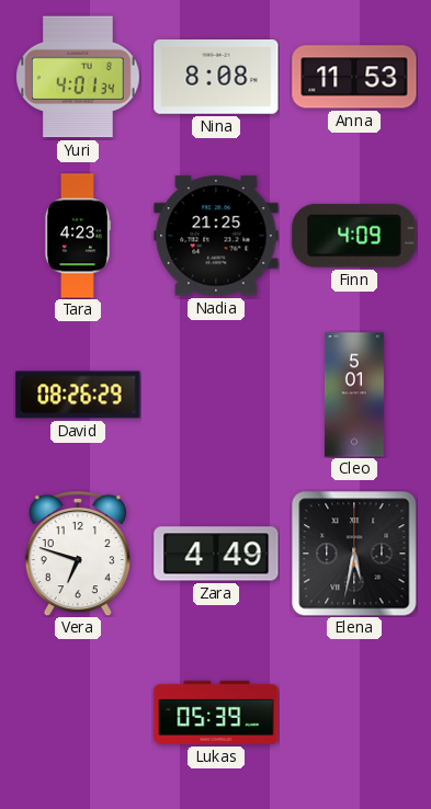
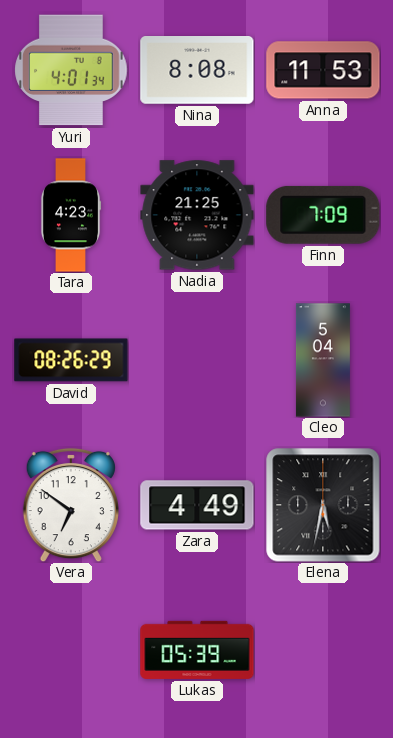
Finn: 4:09 -> 7:09
Cleo: 5:01 -> 5:04
Vera: 6:48 -> 6:51
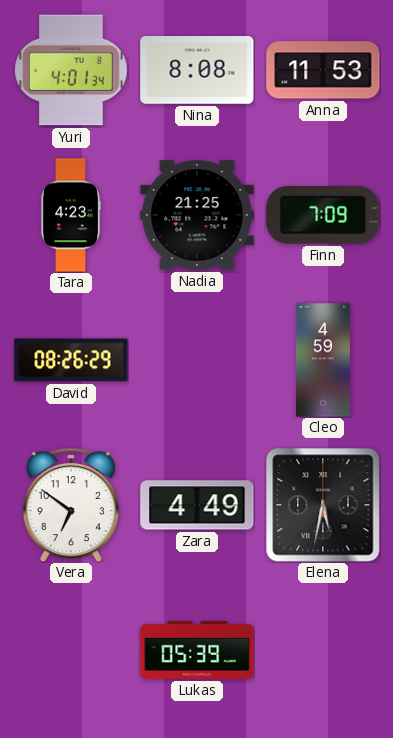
Cleo: 5:04 -> 4:59
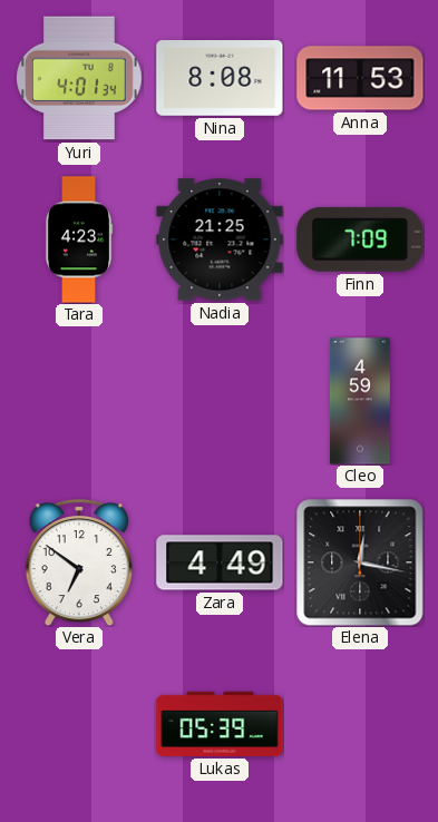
David: 08:26 -> none
Elena: 5:32 -> 12:17
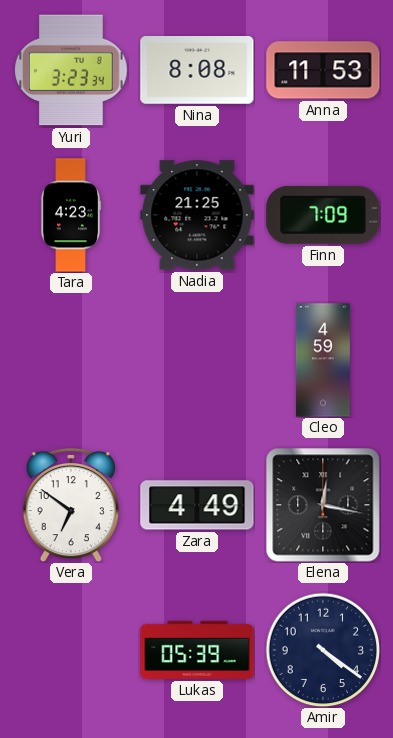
Yuri: 4:01 -> 3:23
Amir: none -> 4:21
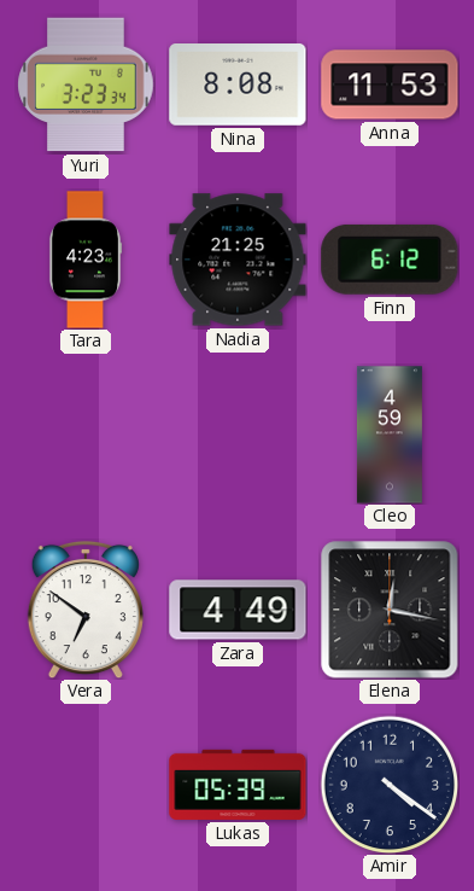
Finn: 7:09 -> 6:12
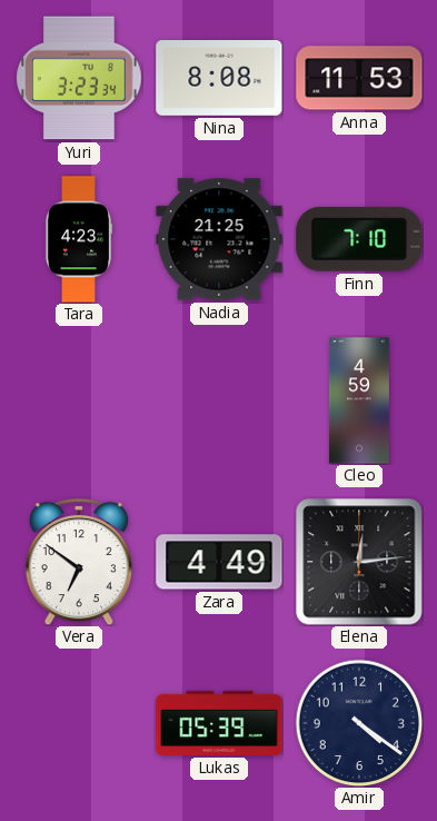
Finn: 6:12 -> 7:10
Elena: 12:17 -> 12:14
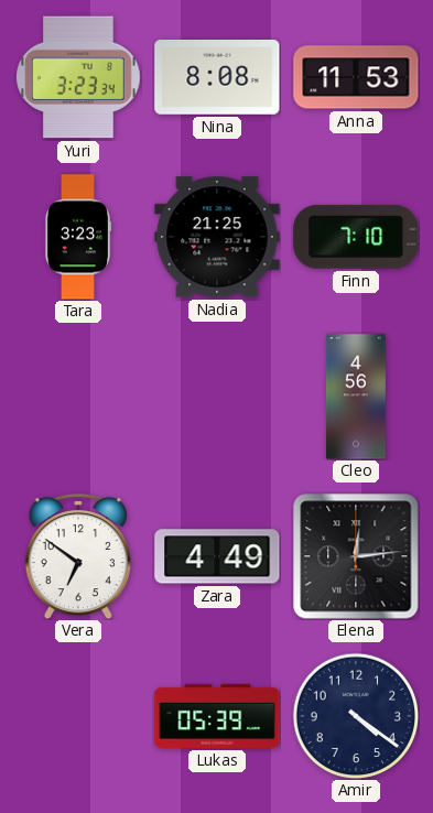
Tara: 4:23 -> 3:23
Cleo: 4:59 -> 4:56
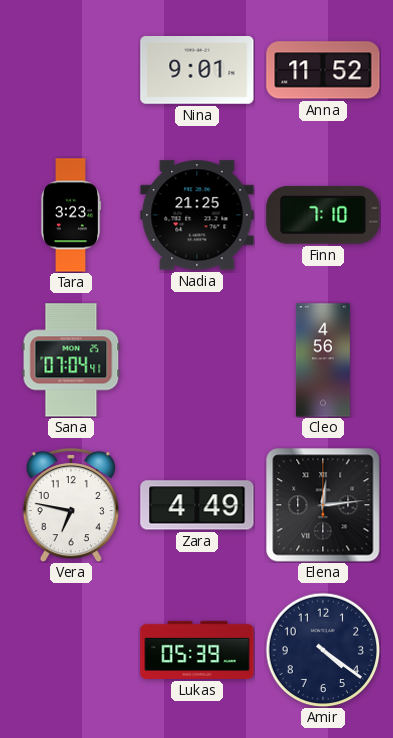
Yuri: 3:23 -> none
Nina: 8:08 -> 9:01
Anna: 11:53 -> 11:52
Sana: none -> 07:04
Vera: 6:51 -> 6:47
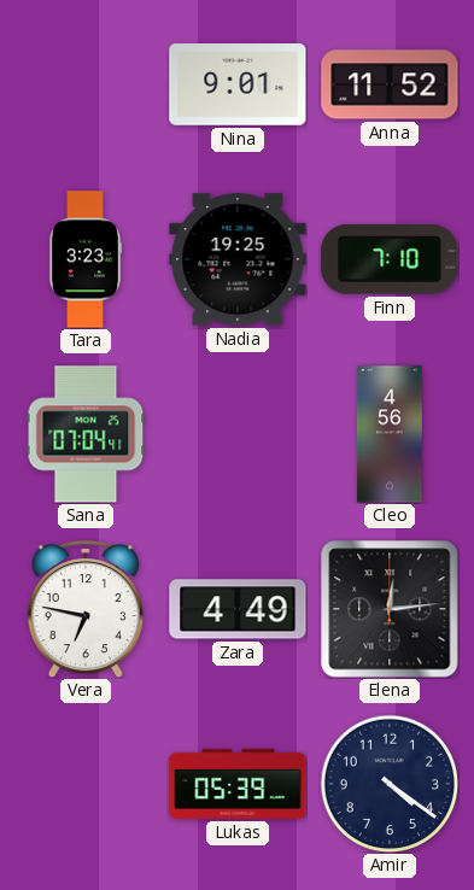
Nadia: 21:25 -> 19:25
